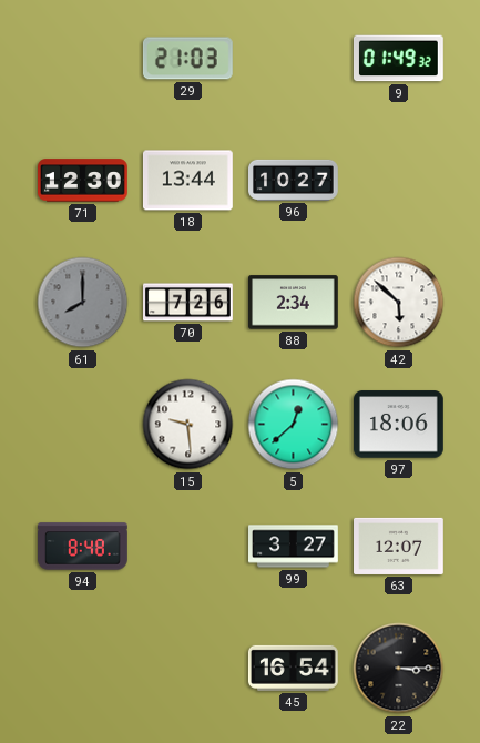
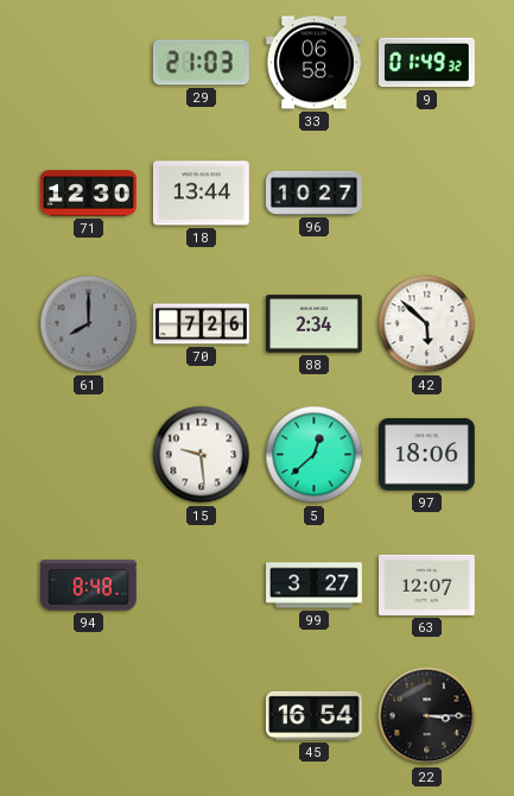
33: none -> 06:58
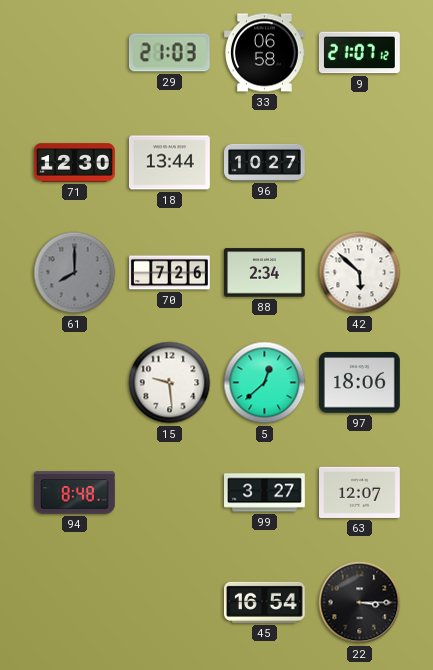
9: 01:49 -> 21:07
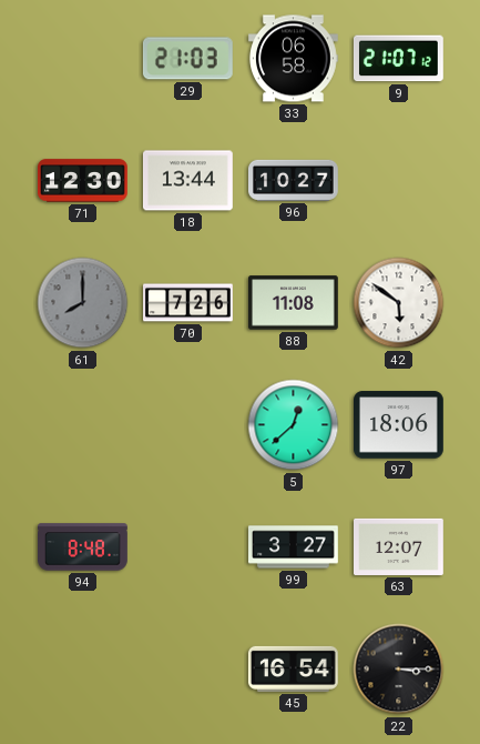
88: 2:34 -> 11:08
42: 5:52 -> 5:51
15: 9:29 -> none
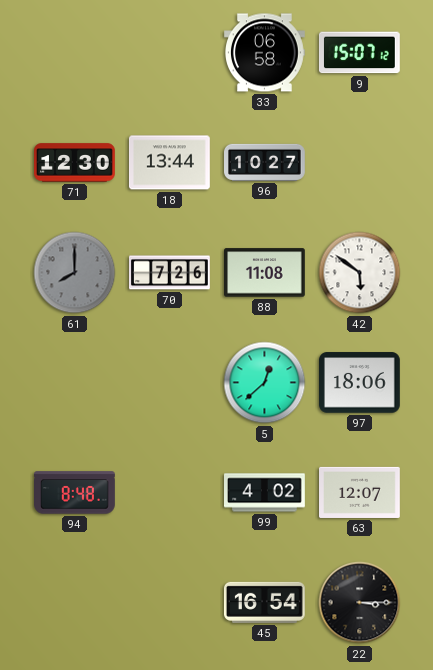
29: 21:03 -> none
9: 21:07 -> 15:07
99: 3:27 -> 4:02
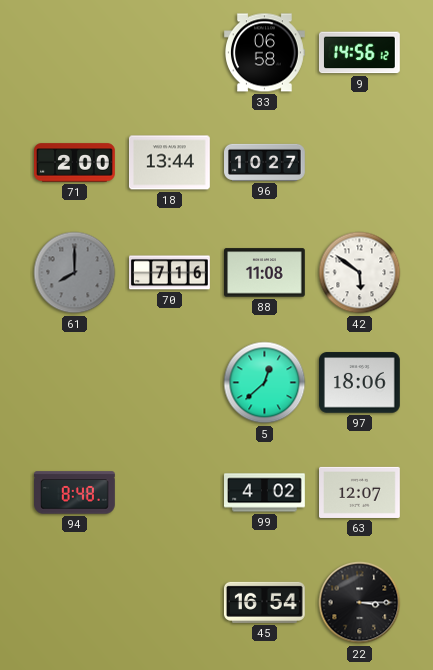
9: 15:07 -> 14:56
71: 12:30 -> 2:00
70: 7:26 -> 7:16
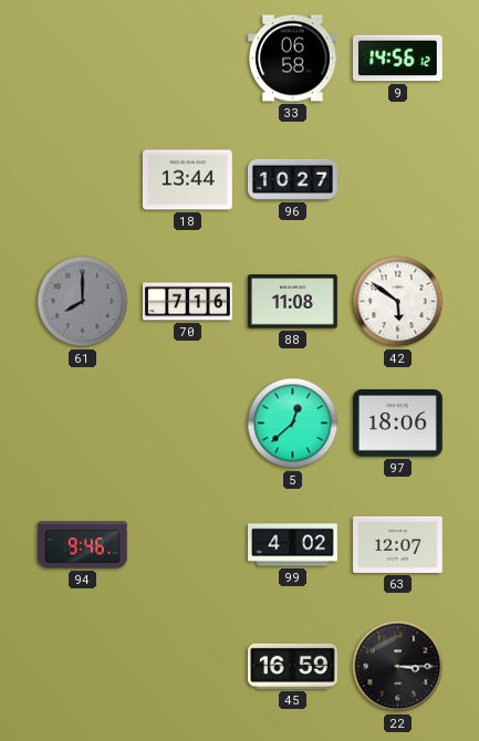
71: 2:00 -> none
94: 8:48 -> 9:46
45: 16:54 -> 16:59
